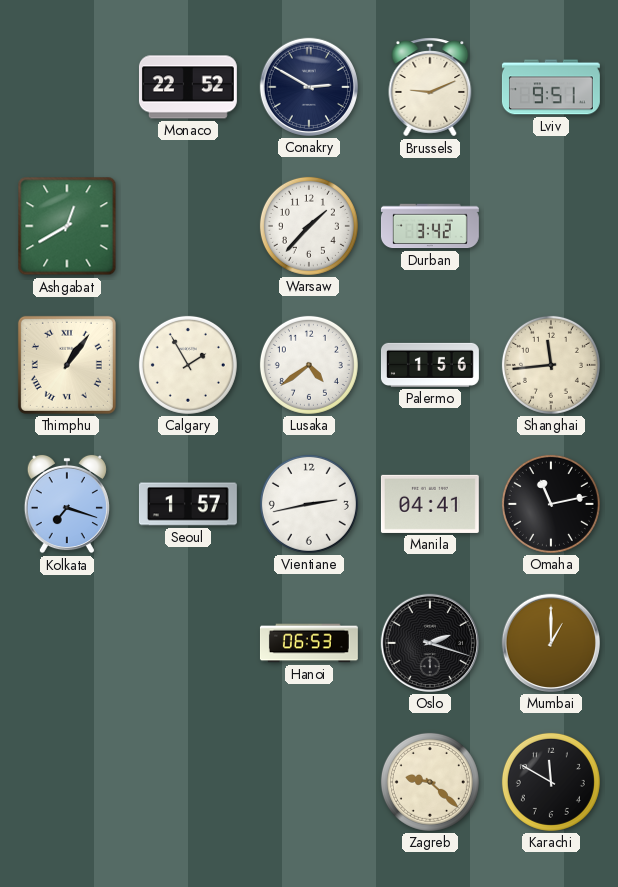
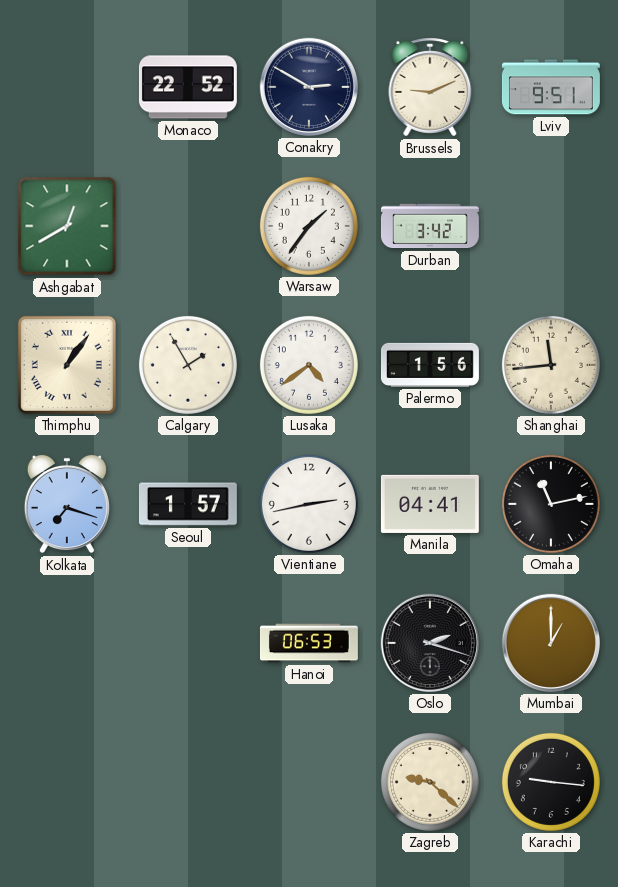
Warsaw: 1:37 -> 1:36
Karachi: 11:50 -> 9:16
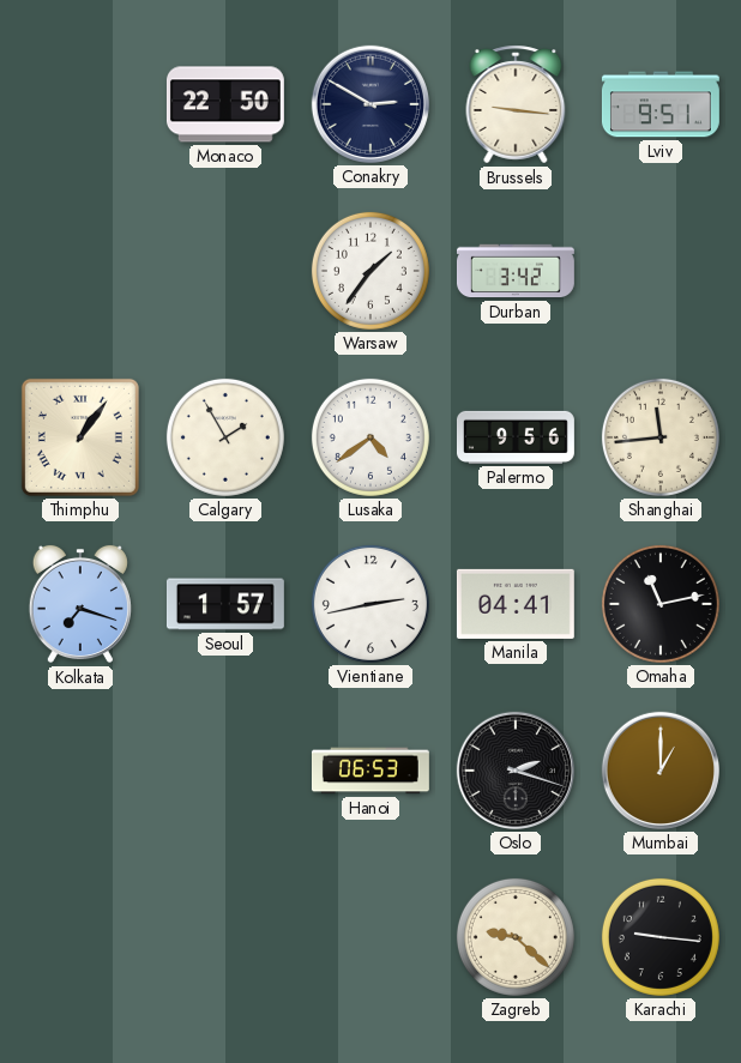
Monaco: 22:52 -> 22:50
Brussels: 9:11 -> 9:16
Ashgabat: 12:40 -> none
Palermo: 1:56 -> 9:56
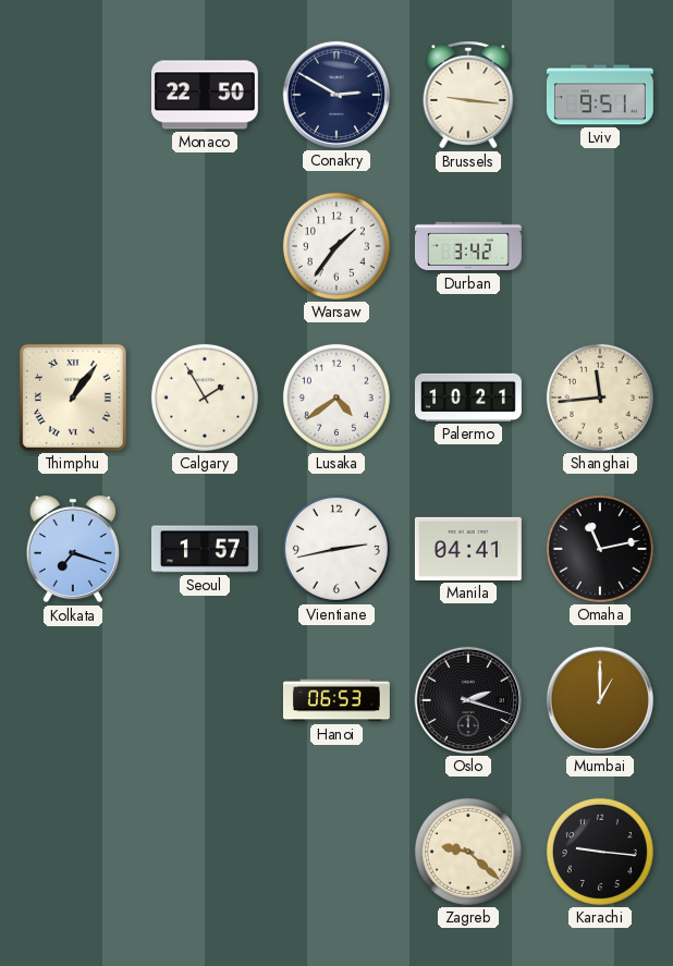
Palermo: 9:56 -> 10:21
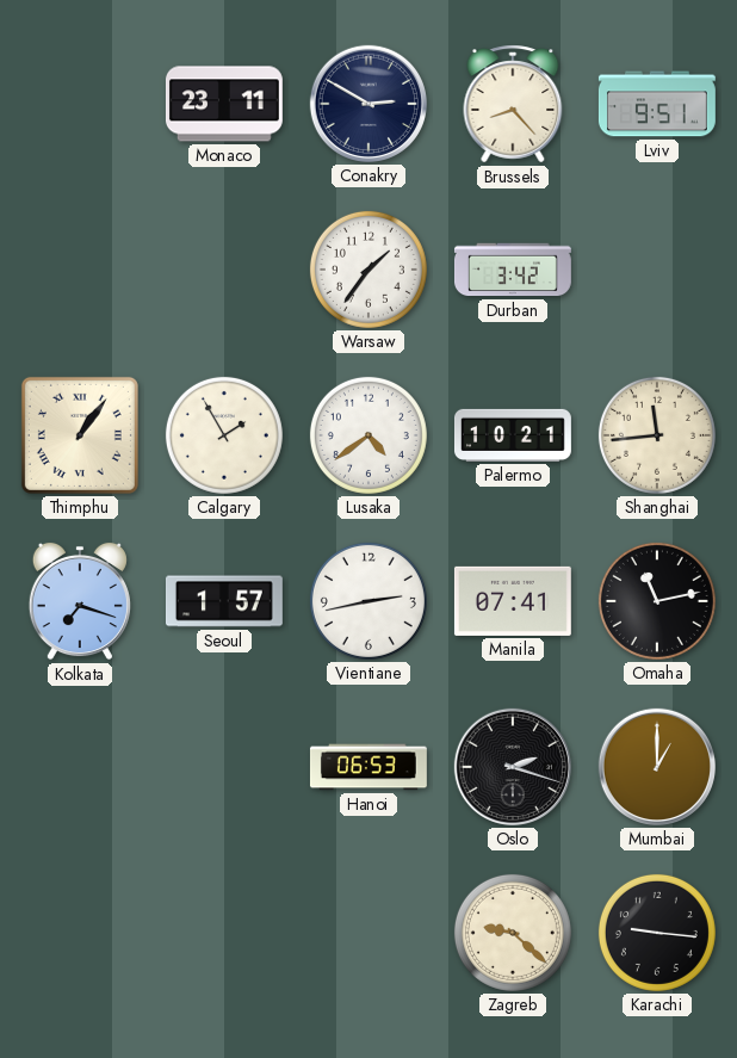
Monaco: 22:50 -> 23:11
Brussels: 9:16 -> 8:23
Manila: 04:41 -> 07:41
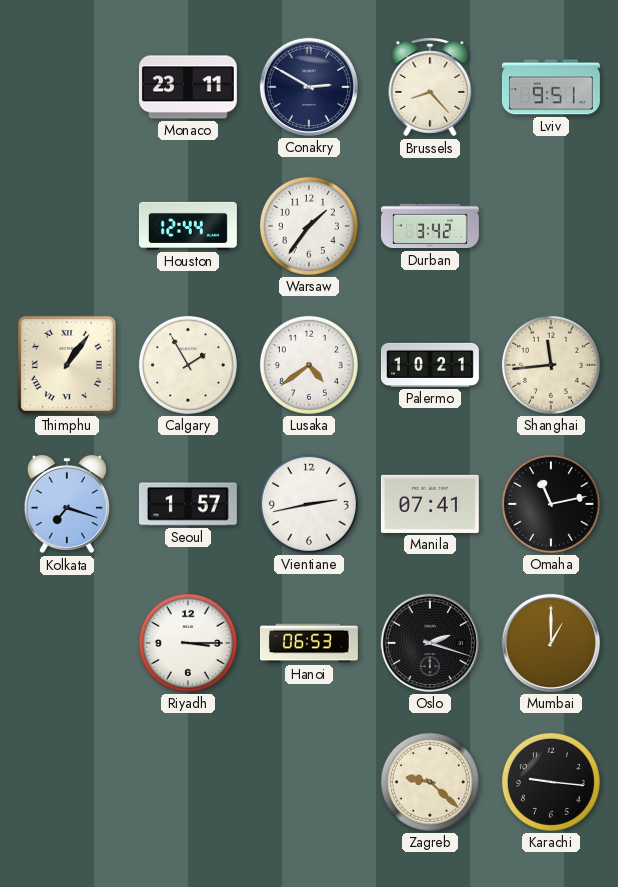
Houston: none -> 12:44
Riyadh: none -> 3:15
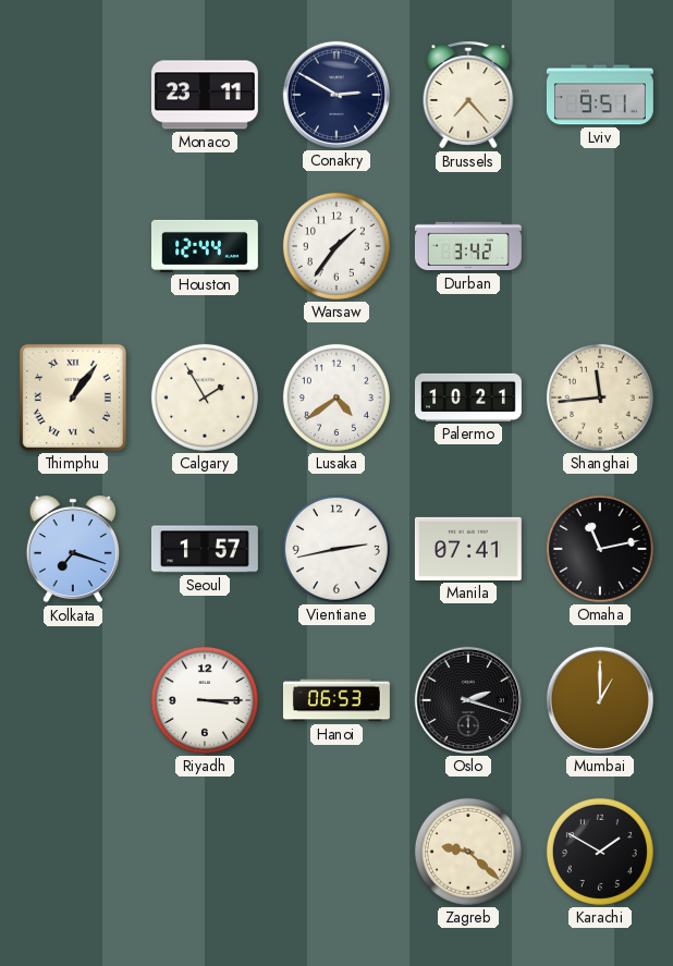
Brussels: 8:23 -> 7:23
Karachi: 9:16 -> 1:50
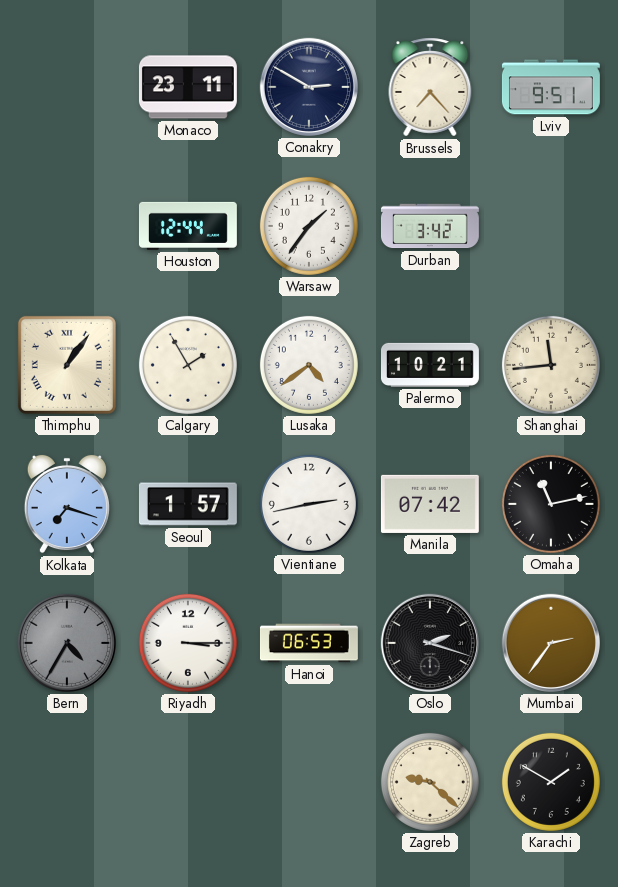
Manila: 07:41 -> 07:42
Bern: none -> 4:35
Mumbai: 1:00 -> 2:36
